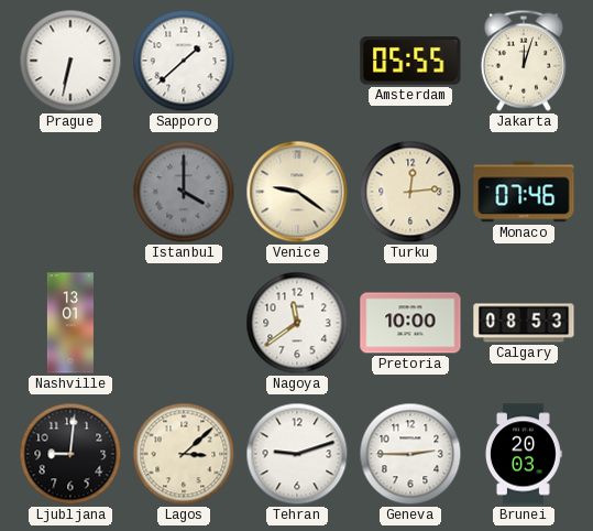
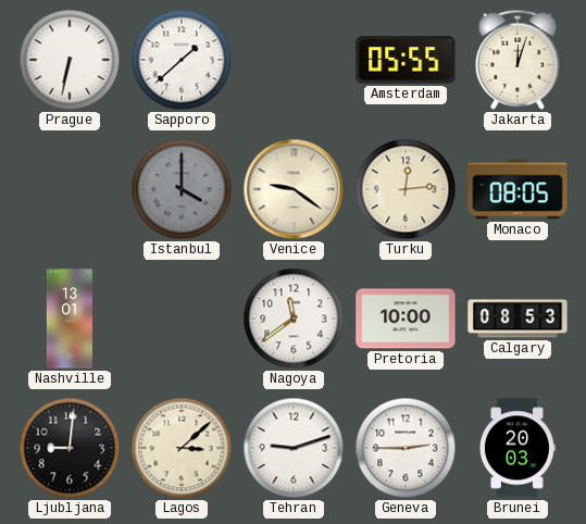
Monaco: 07:46 -> 08:05
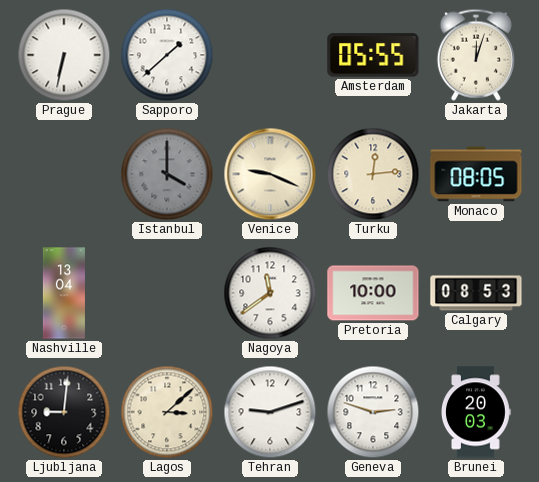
Venice: 9:21 -> 9:19
Nashville: 13:01 -> 13:04
Geneva: 2:45 -> 2:48
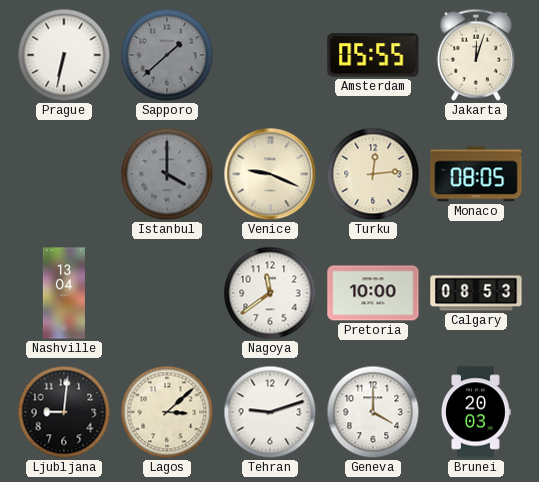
Sapporo dial: white -> grey
Geneva: 2:48 -> 4:00
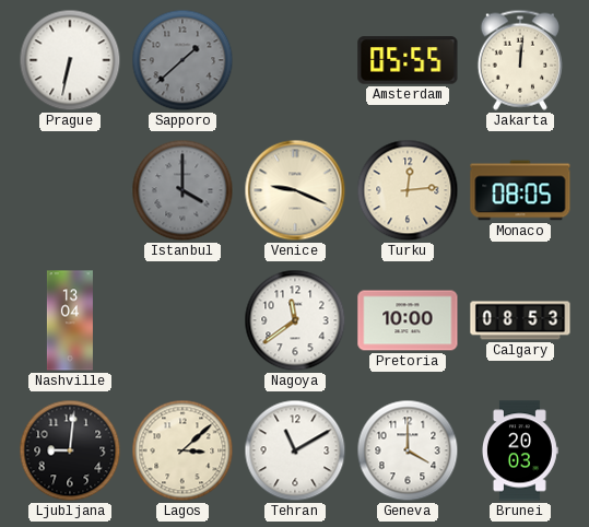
Jakarta: 12:03 -> 12:01
Tehran: 9:12 -> 11:10
